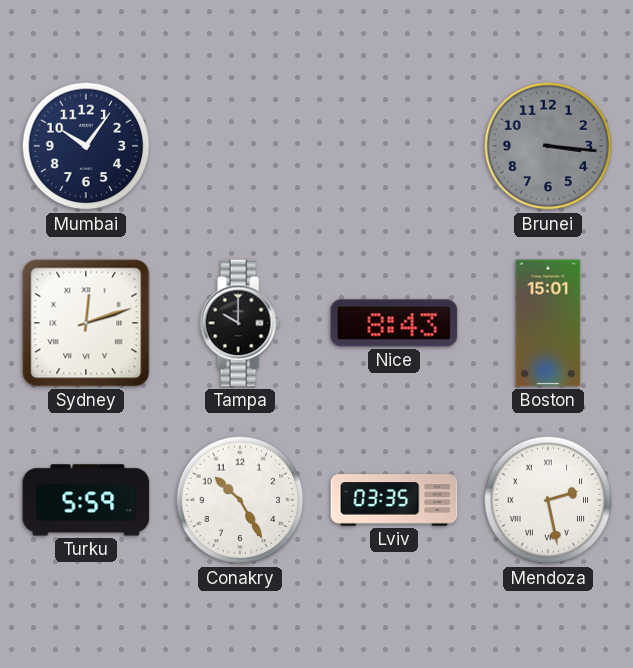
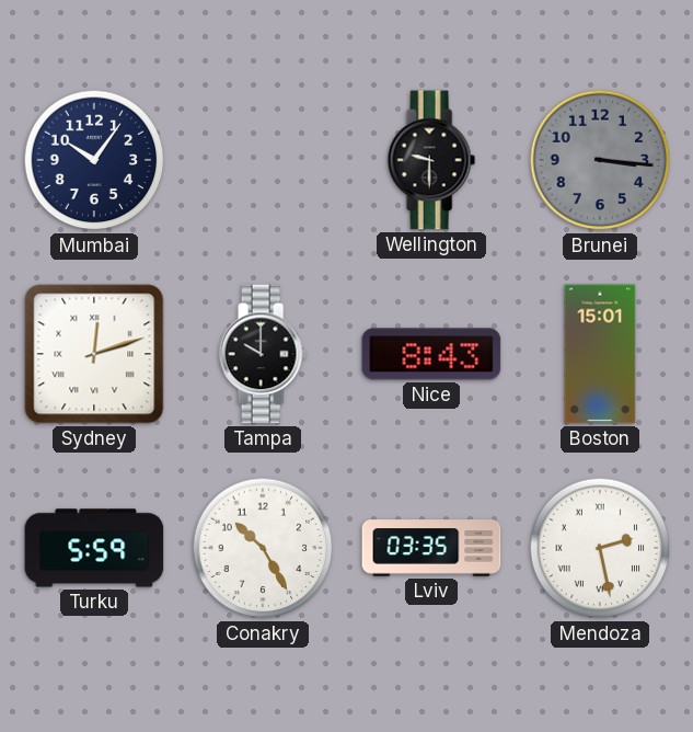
Wellington: none -> 9:30
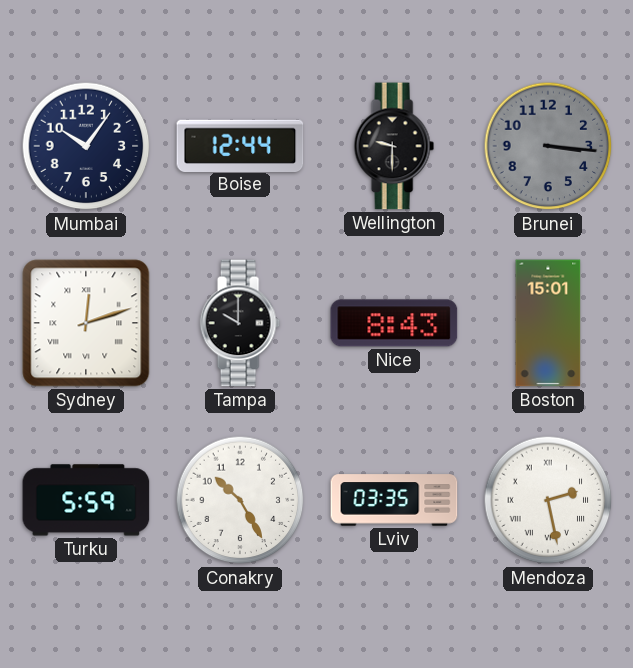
Boise: none -> 12:44
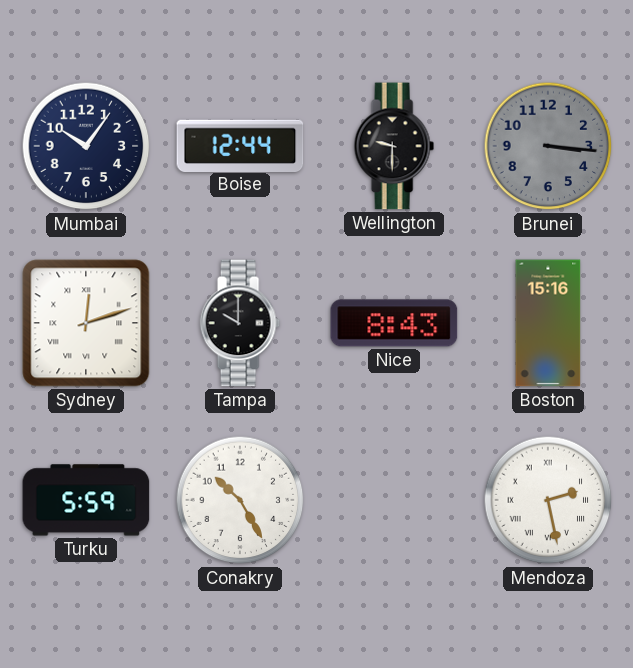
Boston: 15:01 -> 15:16
Lviv: 03:35 -> none
